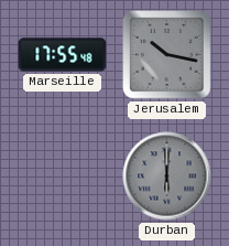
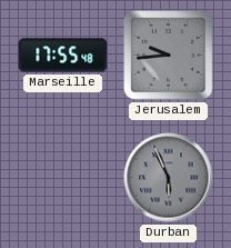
Jerusalem: 10:17 -> 9:44
Durban: 6:00 -> 5:56
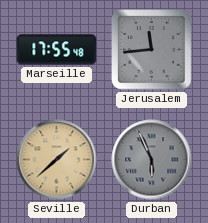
Jerusalem: 9:44 -> 11:44
Seville: none -> 1:38
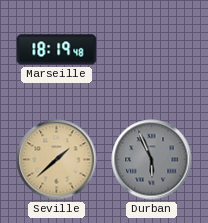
Marseille: 17:55 -> 18:19
Jerusalem: 11:44 -> none
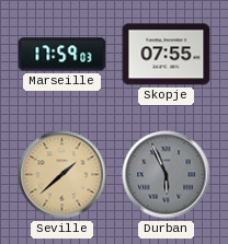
Marseille: 18:19 -> 17:59
Skopje: none -> 07:55
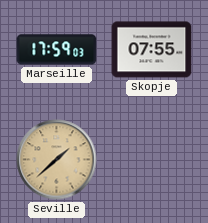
Durban: 5:56 -> none
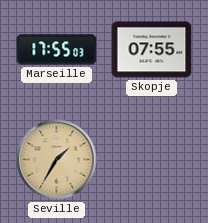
Marseille: 17:59 -> 17:55
Seville: 1:38 -> 1:35
